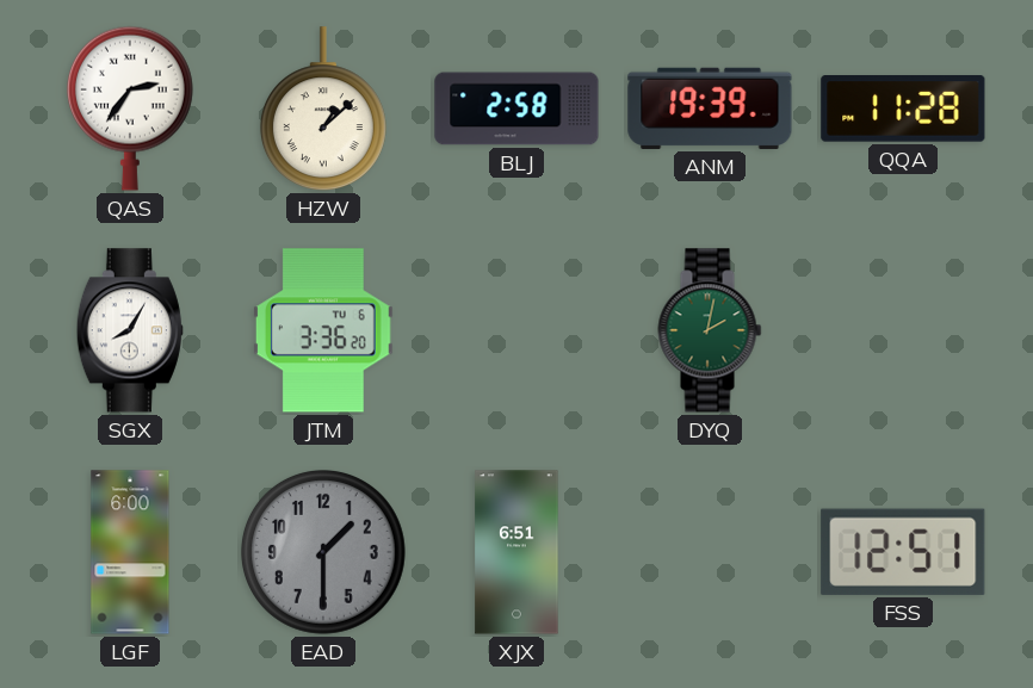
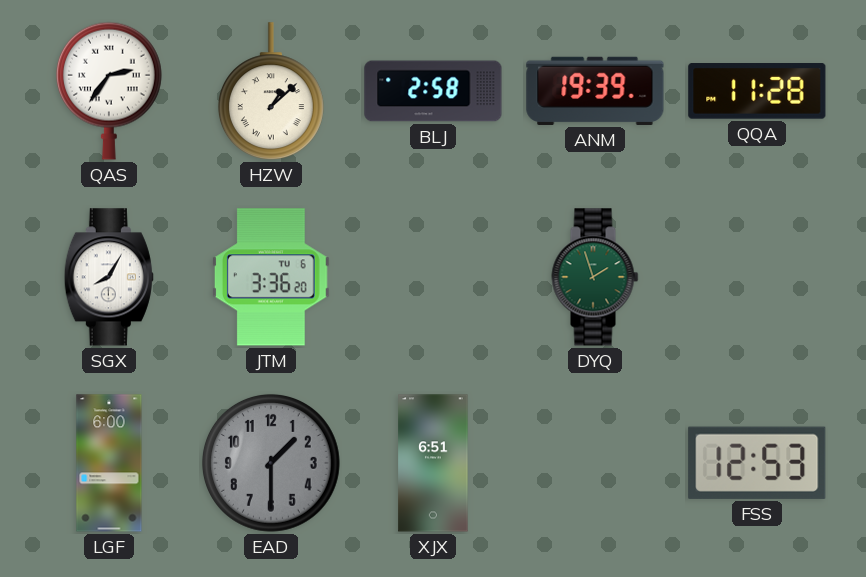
DYQ: 2:02 -> 1:57
FSS: 12:51 -> 12:53
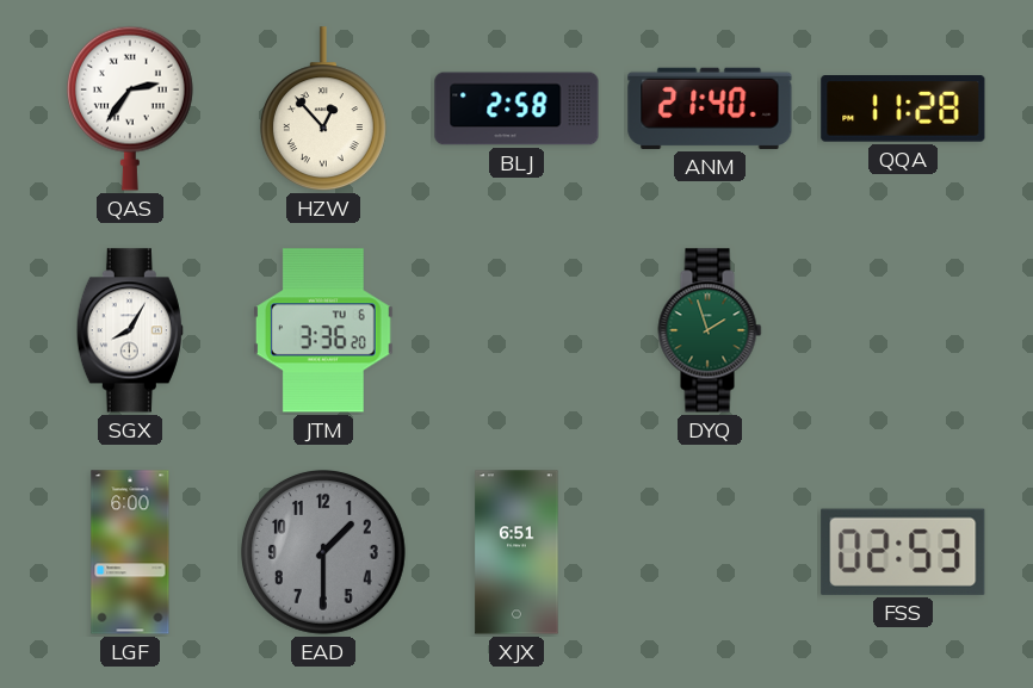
HZW: 1:08 -> 12:53
ANM: 19:39 -> 21:40
FSS: 12:53 -> 02:53
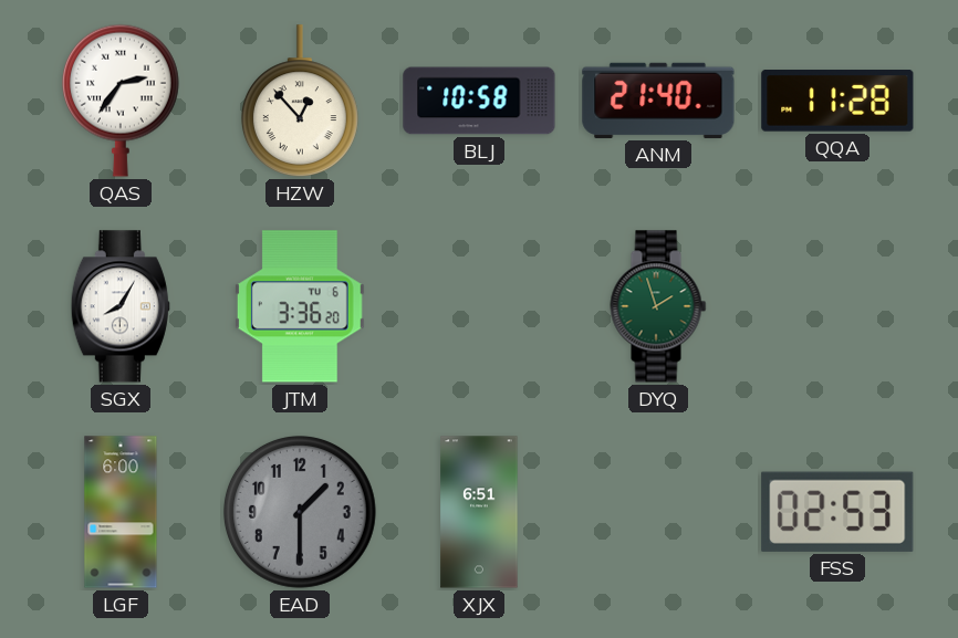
BLJ: 2:58 -> 10:58
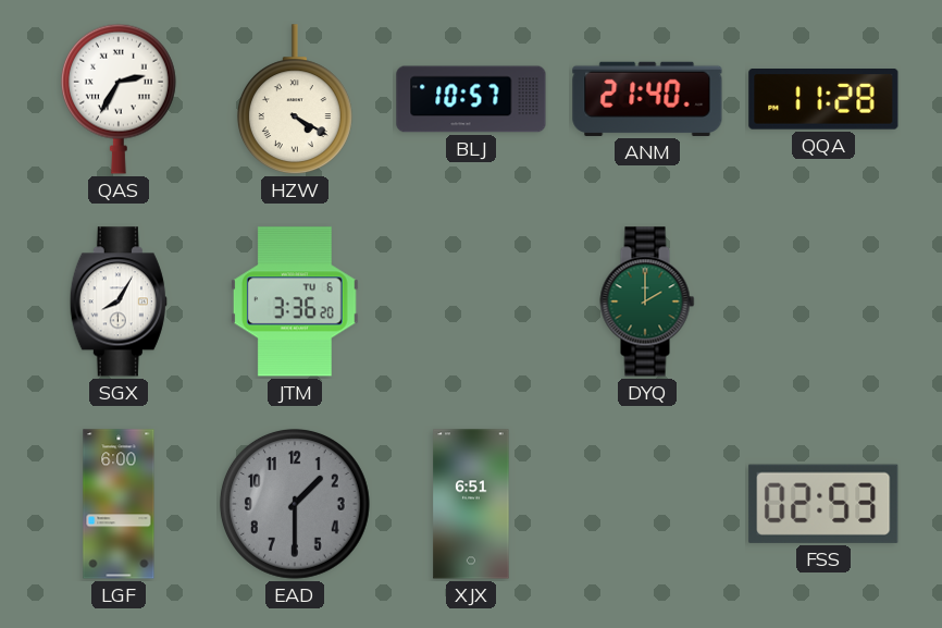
QAS: 2:36 -> 2:35
HZW: 12:53 -> 4:20
BLJ: 10:58 -> 10:57
DYQ: 1:57 -> 2:00
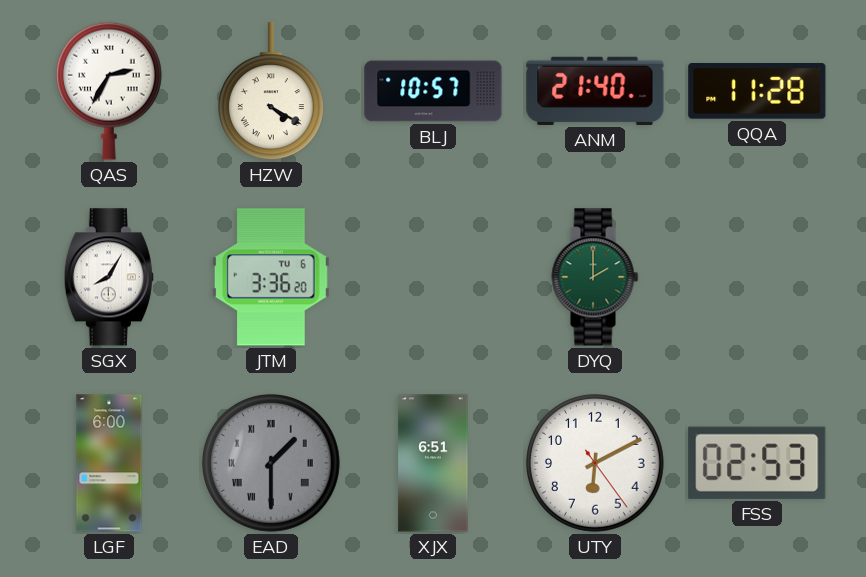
EAD numerals: Arabic -> Roman
UTY: none -> 6:10
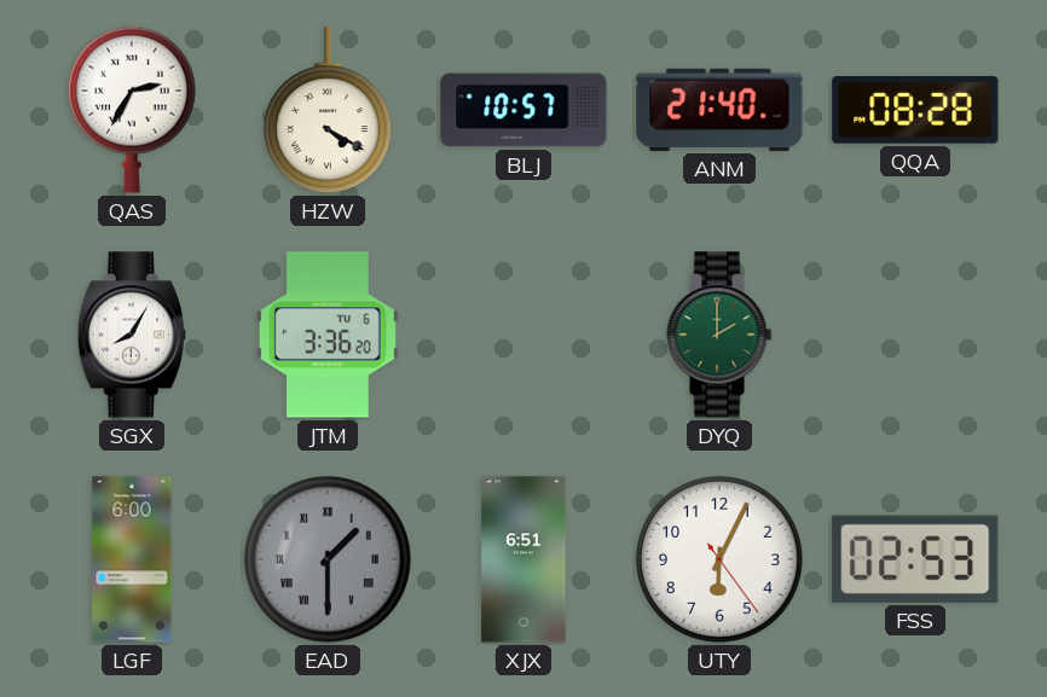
QQA: 11:28 -> 08:28
UTY: 6:10 -> 6:04
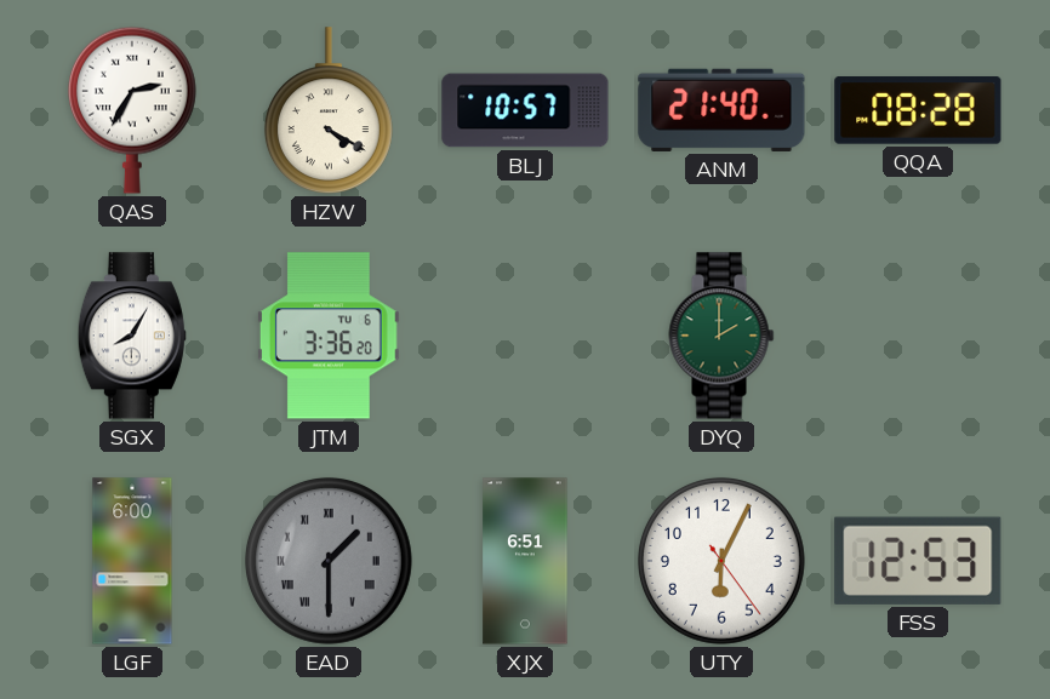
FSS: 02:53 -> 12:53
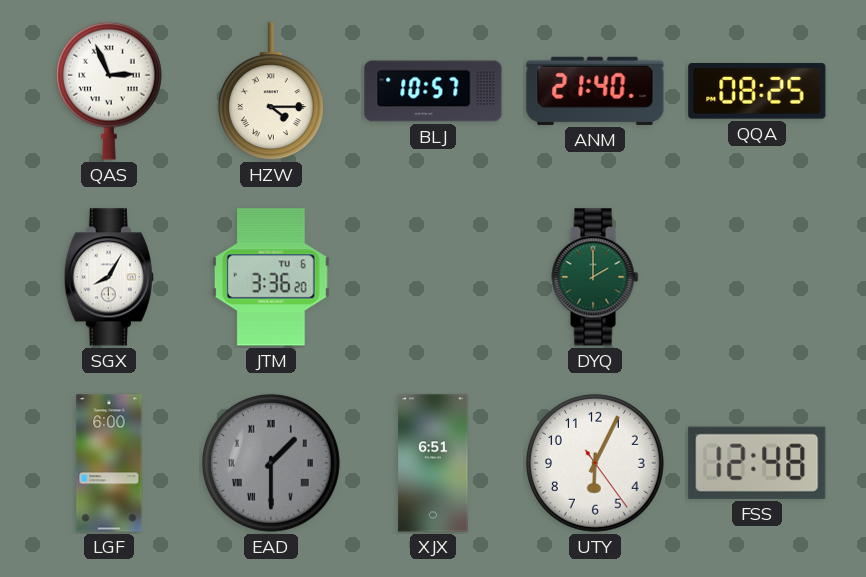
QAS: 2:35 -> 2:56
HZW: 4:20 -> 4:15
QQA: 08:28 -> 08:25
FSS: 12:53 -> 12:48
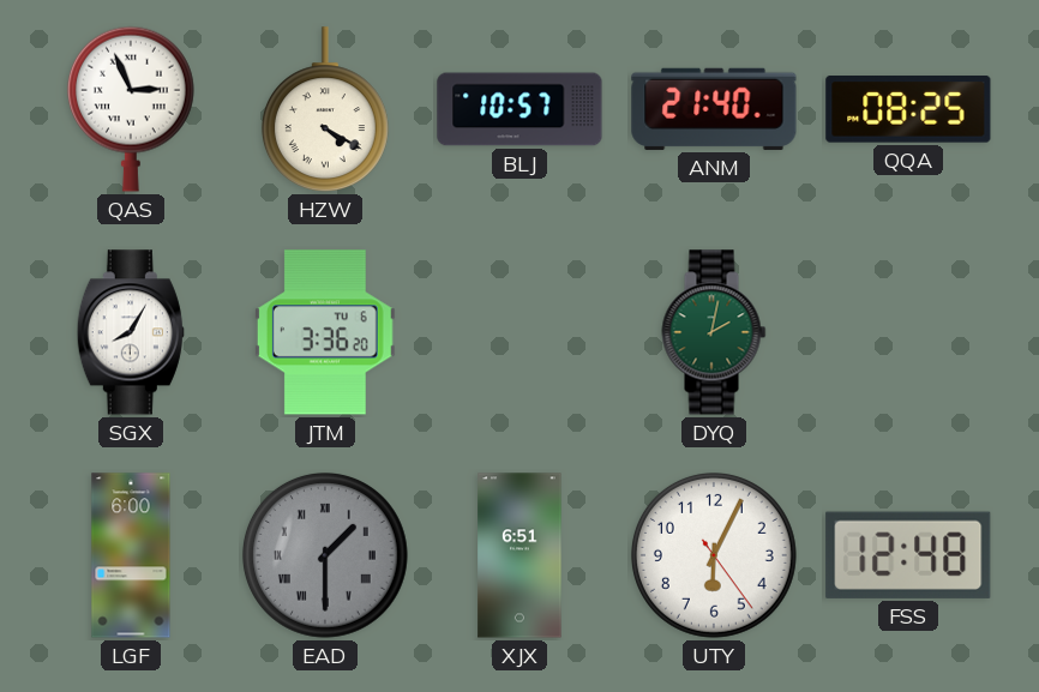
HZW: 4:15 -> 4:20
DYQ: 2:00 -> 2:02
